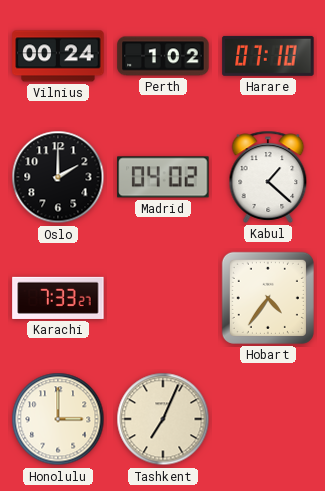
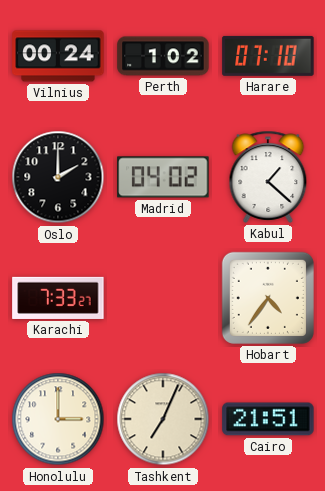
Cairo: none -> 21:51
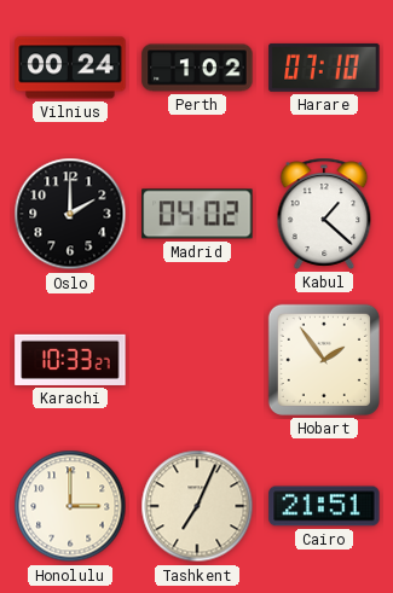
Karachi: 7:33 -> 10:33
Hobart: 4:36 -> 1:54
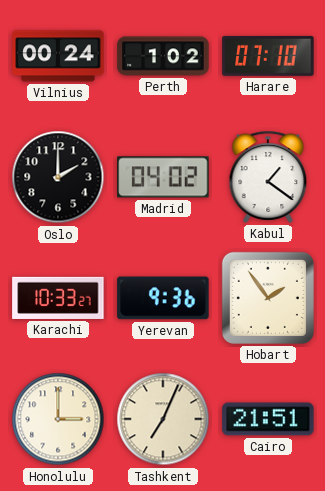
Kabul: 1:22 -> 1:21
Yerevan: none -> 9:36
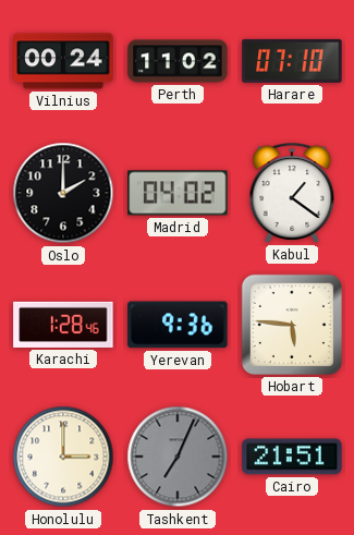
Perth: 1:02 -> 11:02
Karachi: 10:33 -> 1:28
Hobart: 1:54 -> 5:46
Tashkent dial: cream -> grey
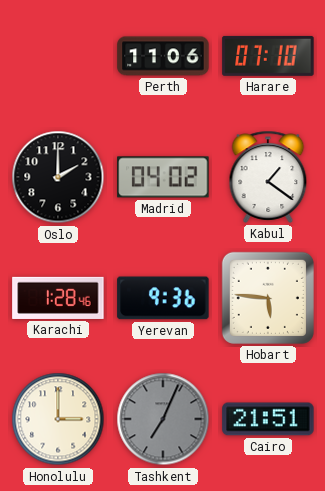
Vilnius: 00:24 -> none
Perth: 11:02 -> 11:06
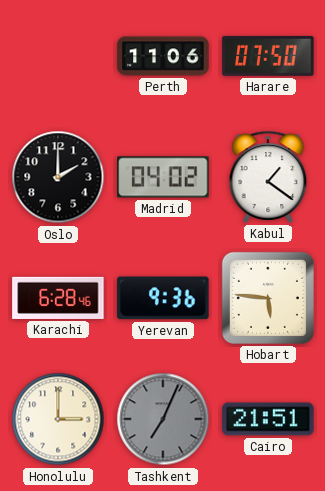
Harare: 07:10 -> 07:50
Karachi: 1:28 -> 6:28
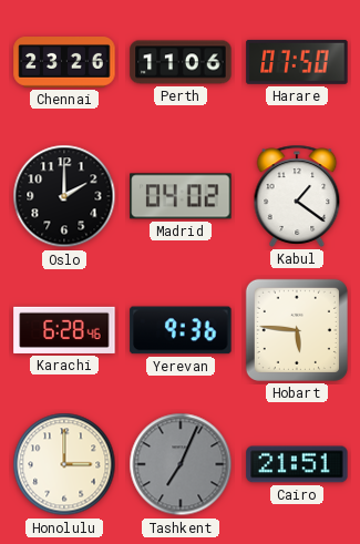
Chennai: none -> 23:26
